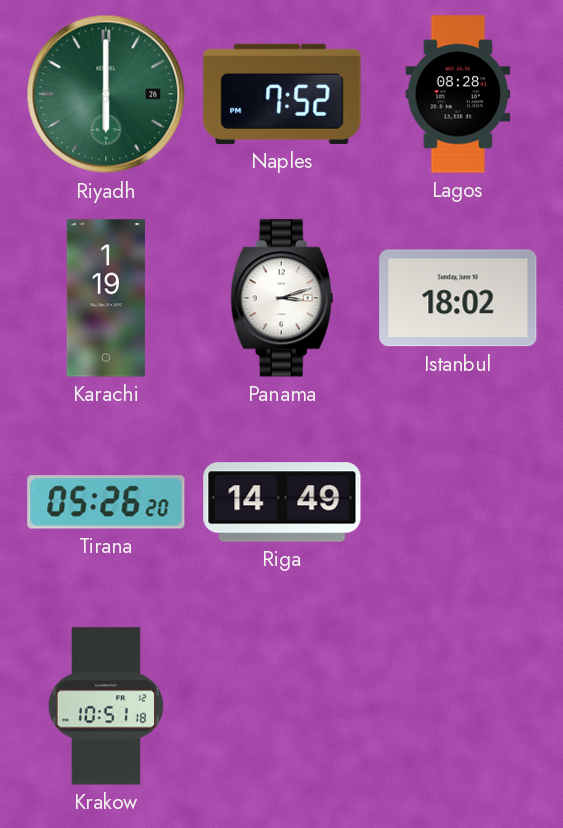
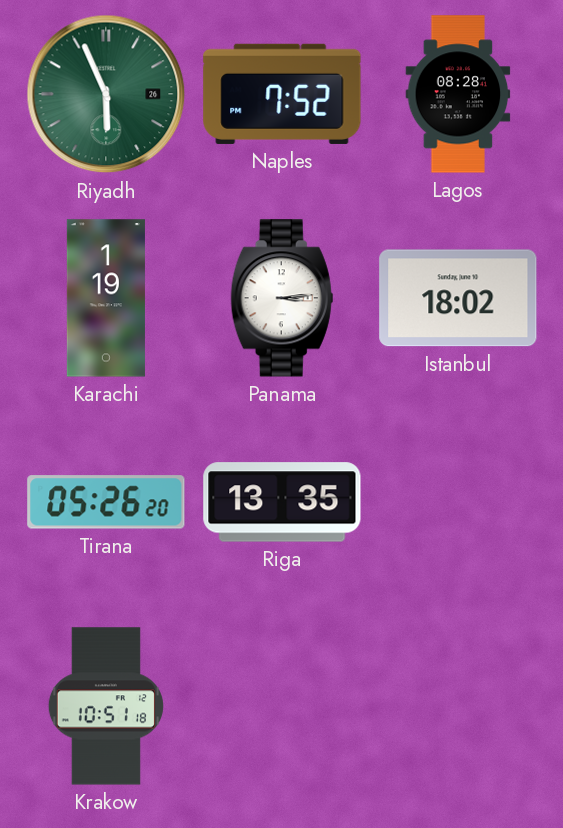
Riyadh: 6:00 -> 5:56
Panama: 3:12 -> 3:14
Riga: 14:49 -> 13:35
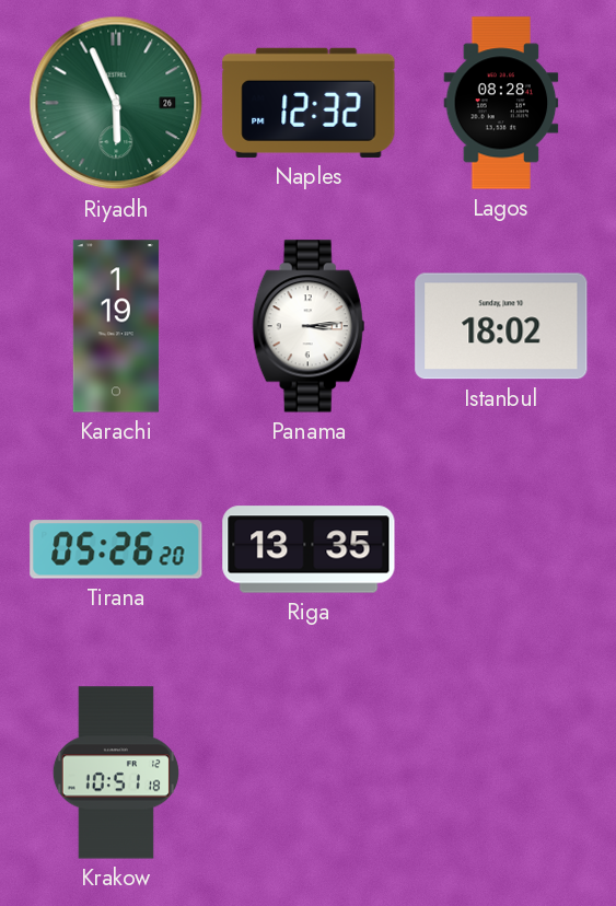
Naples: 7:52 -> 12:32
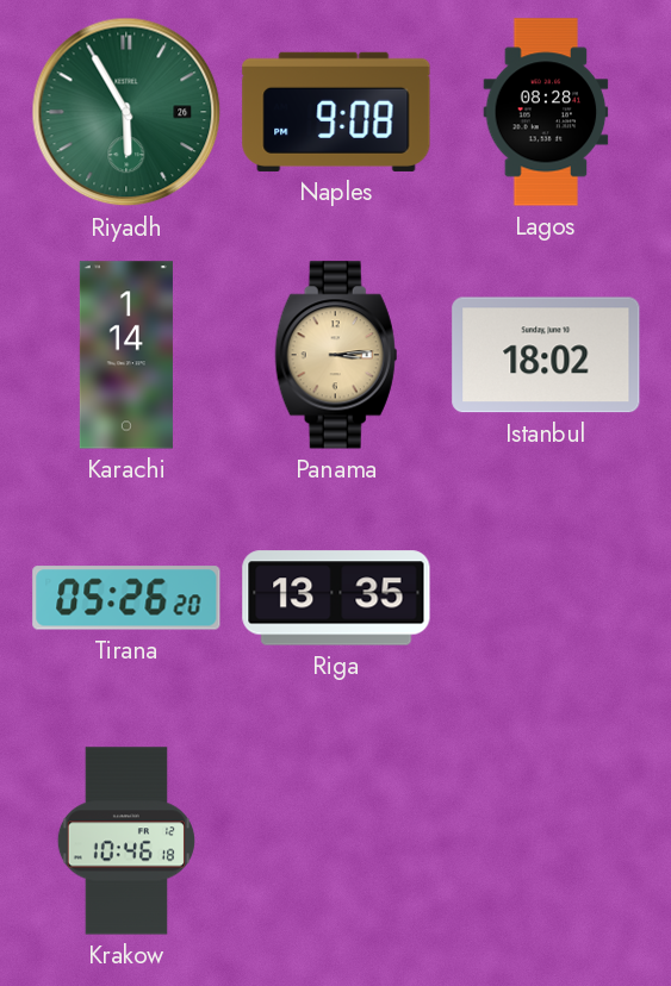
Riyadh: 5:56 -> 5:55
Naples: 12:32 -> 9:08
Karachi: 1:19 -> 1:14
Panama dial: white -> champagne
Krakow: 10:51 -> 10:46
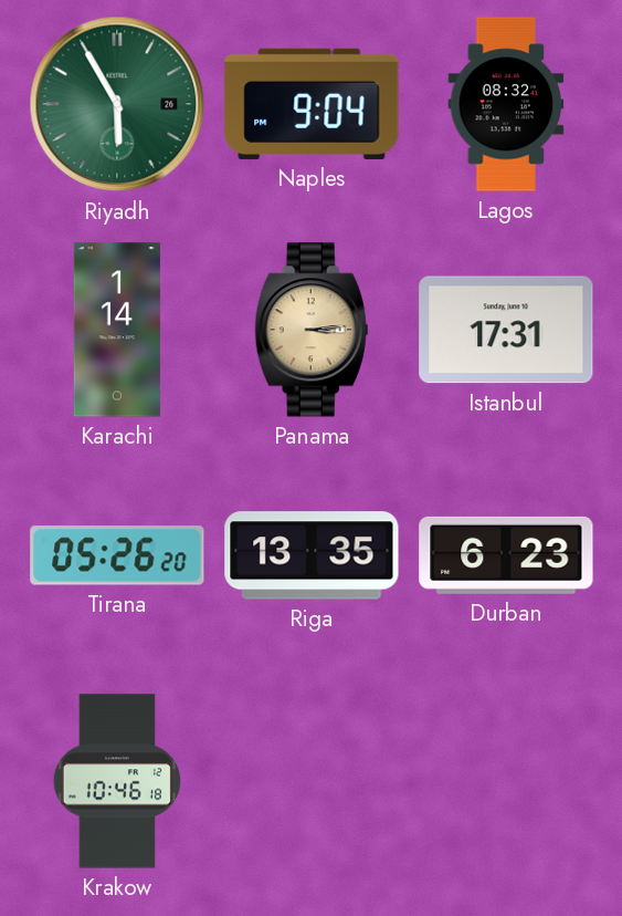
Naples: 9:08 -> 9:04
Lagos: 08:28 -> 08:32
Istanbul: 18:02 -> 17:31
Durban: none -> 6:23
